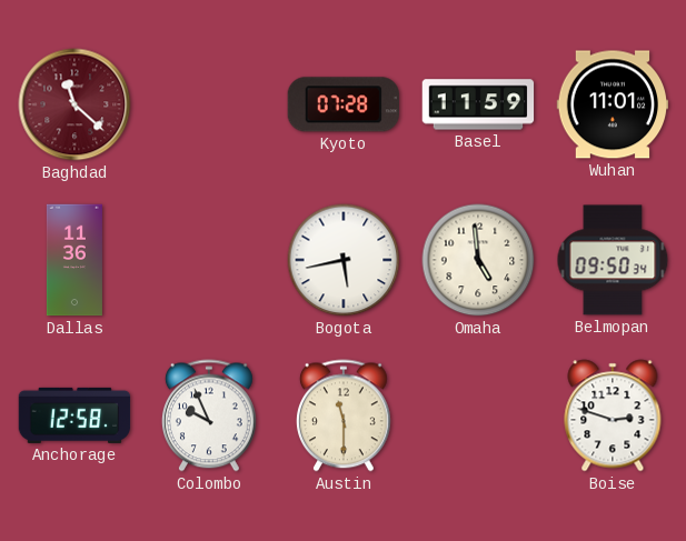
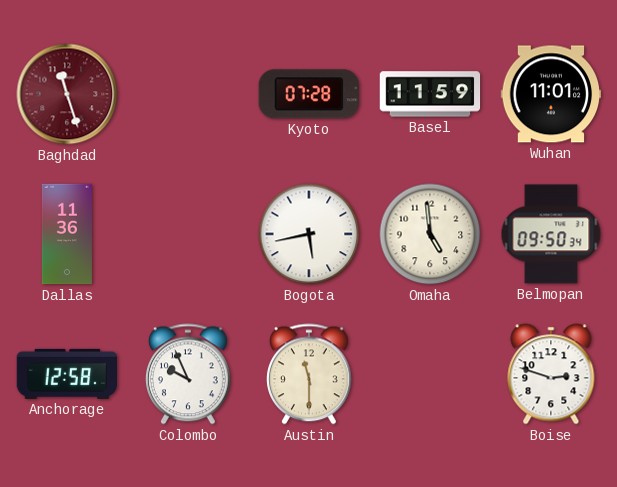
Baghdad: 11:22 -> 11:27
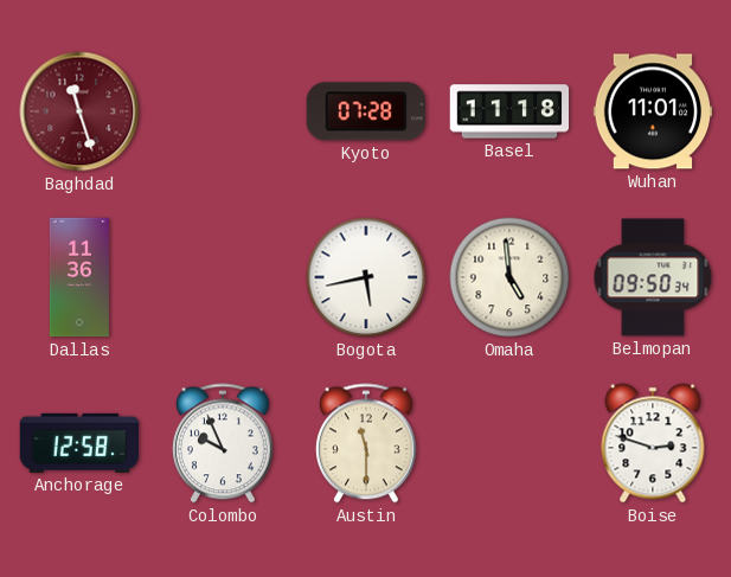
Basel: 11:59 -> 11:18
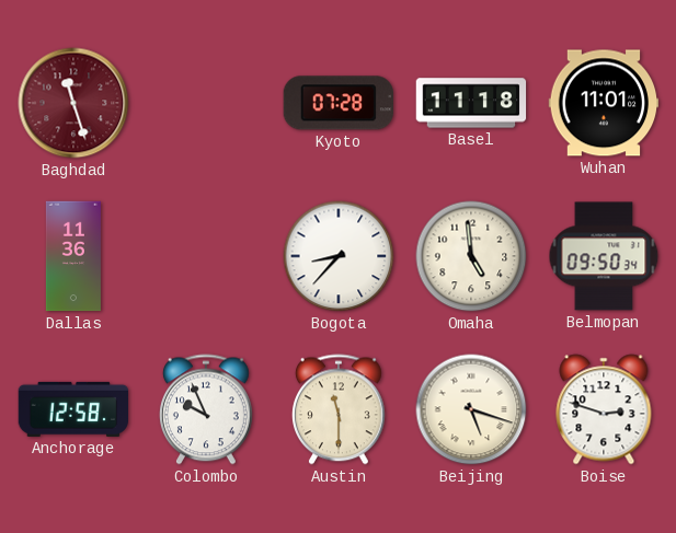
Bogota: 5:43 -> 8:37
Beijing: none -> 5:18
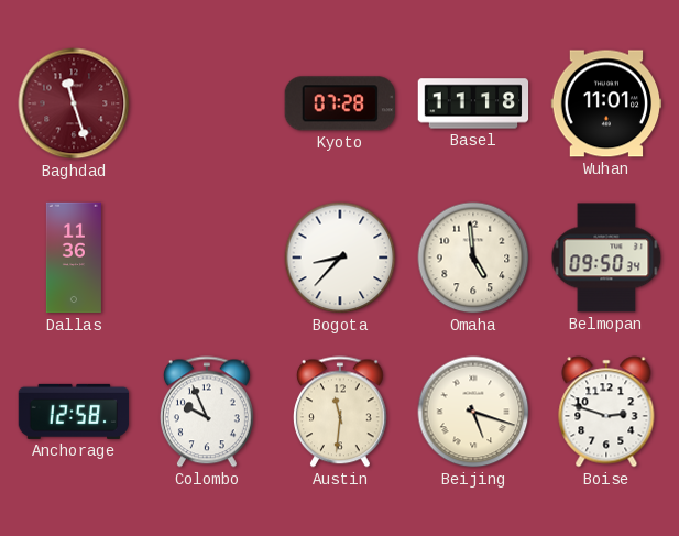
Austin: 11:30 -> 11:31
